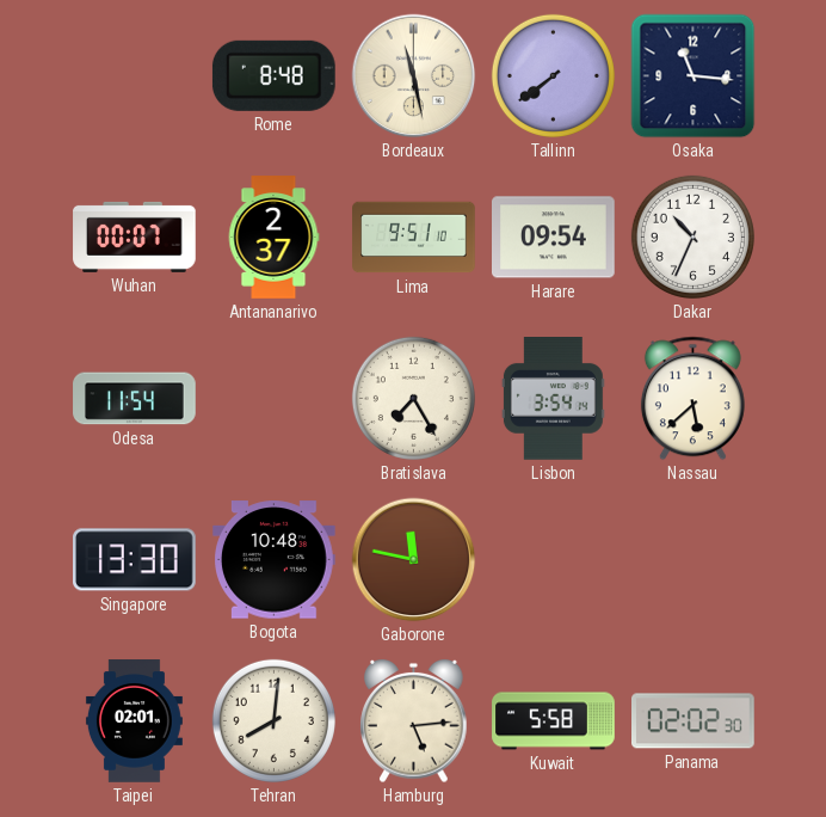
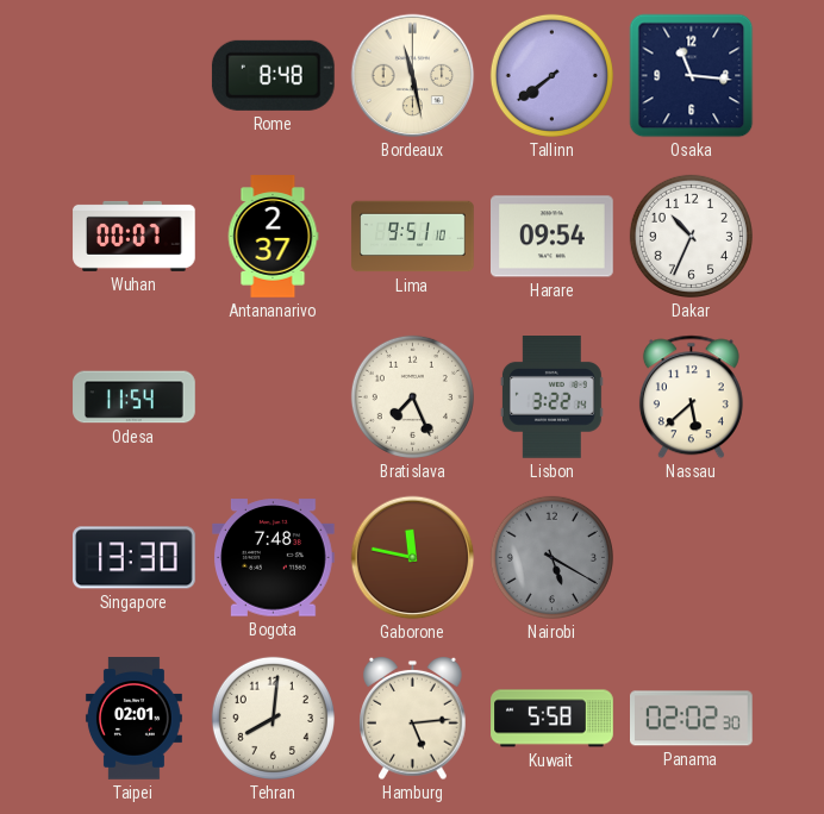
Bratislava: 7:25 -> 7:26
Lisbon: 3:54 -> 3:22
Bogota: 10:48 -> 7:48
Nairobi: none -> 5:20
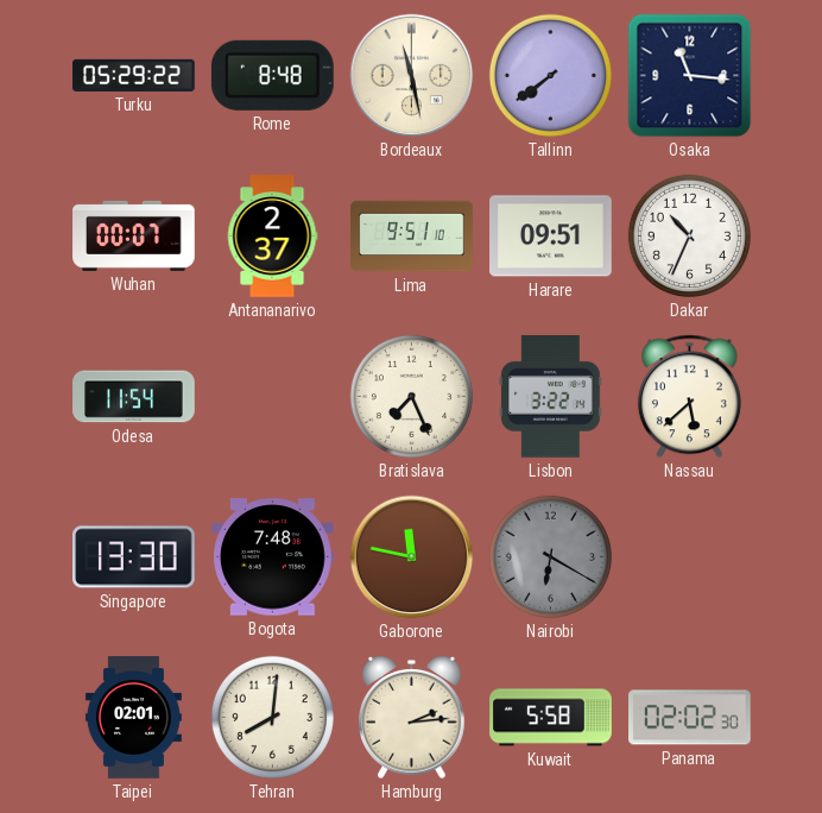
Turku: none -> 05:29
Harare: 09:54 -> 09:51
Nairobi: 5:20 -> 6:20
Hamburg: 5:14 -> 2:14
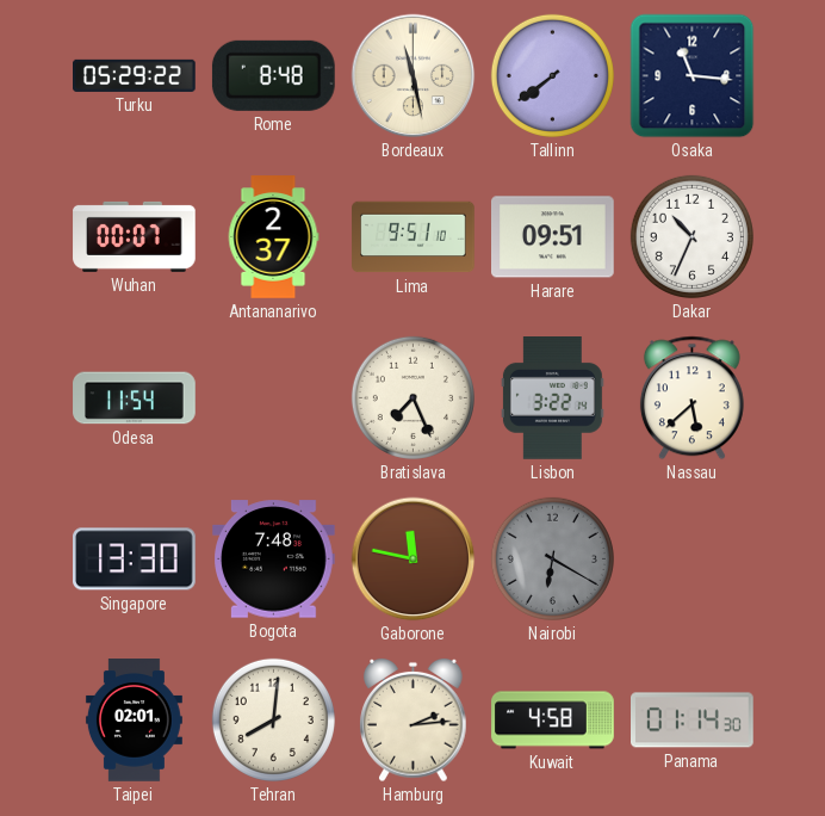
Kuwait: 5:58 -> 4:58
Panama: 02:02 -> 01:14
